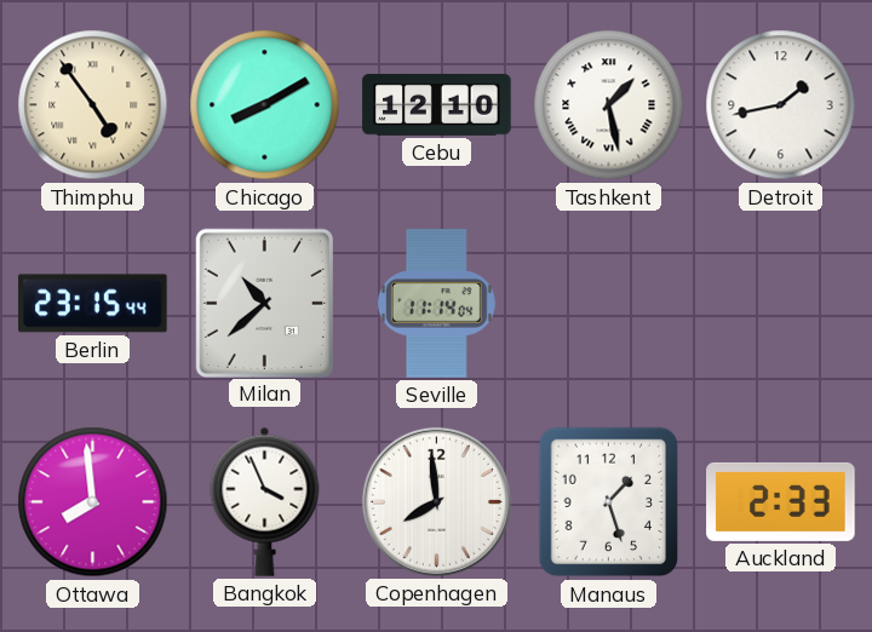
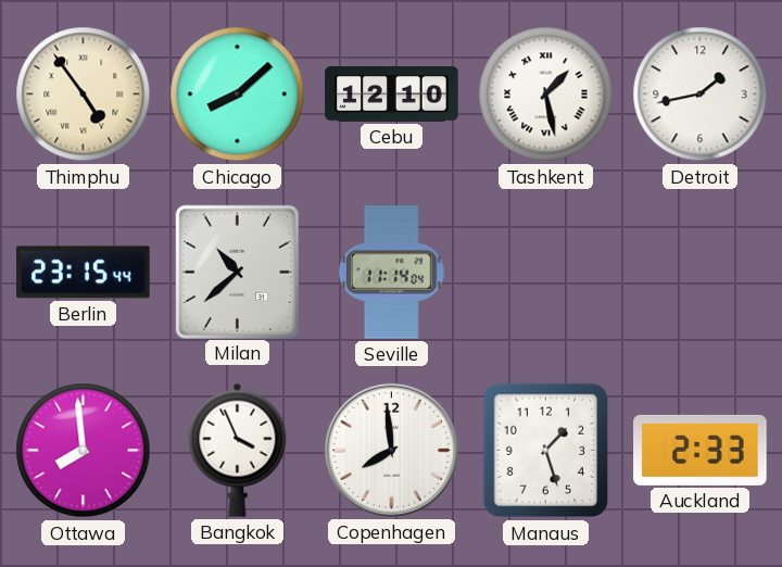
Chicago: 8:10 -> 8:08
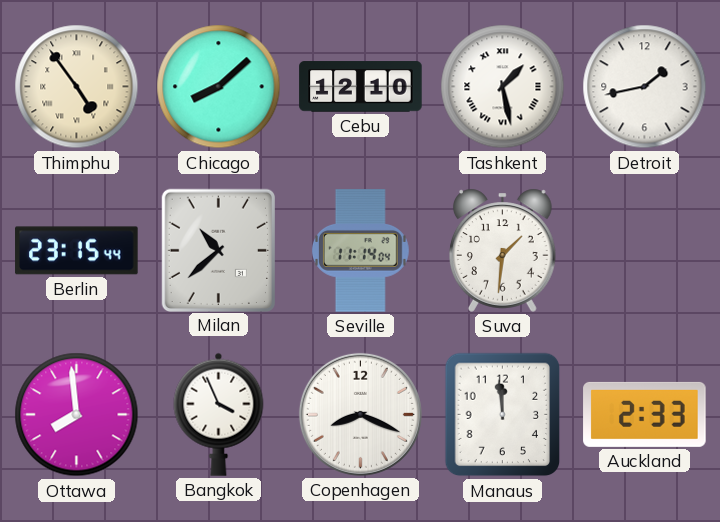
Suva: none -> 1:31
Copenhagen: 7:59 -> 8:19
Manaus: 1:27 -> 11:59
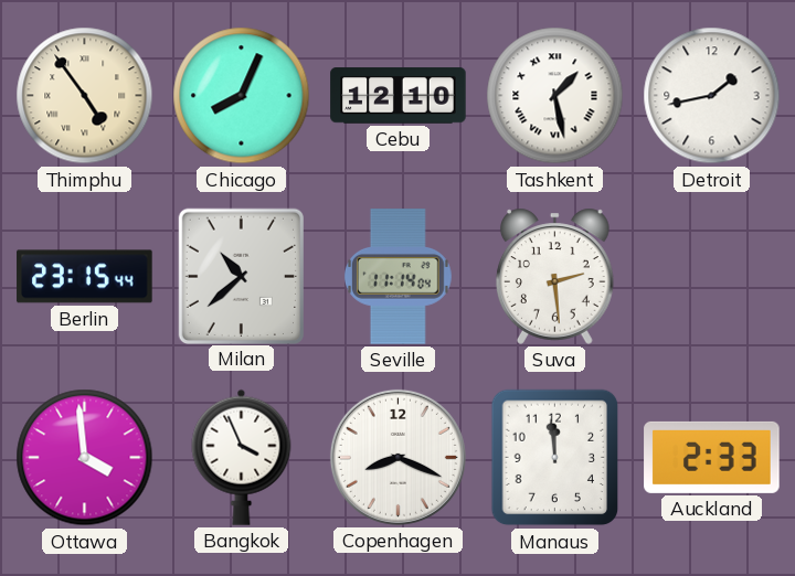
Chicago: 8:08 -> 8:04
Suva: 1:31 -> 2:29
Ottawa: 7:59 -> 3:59
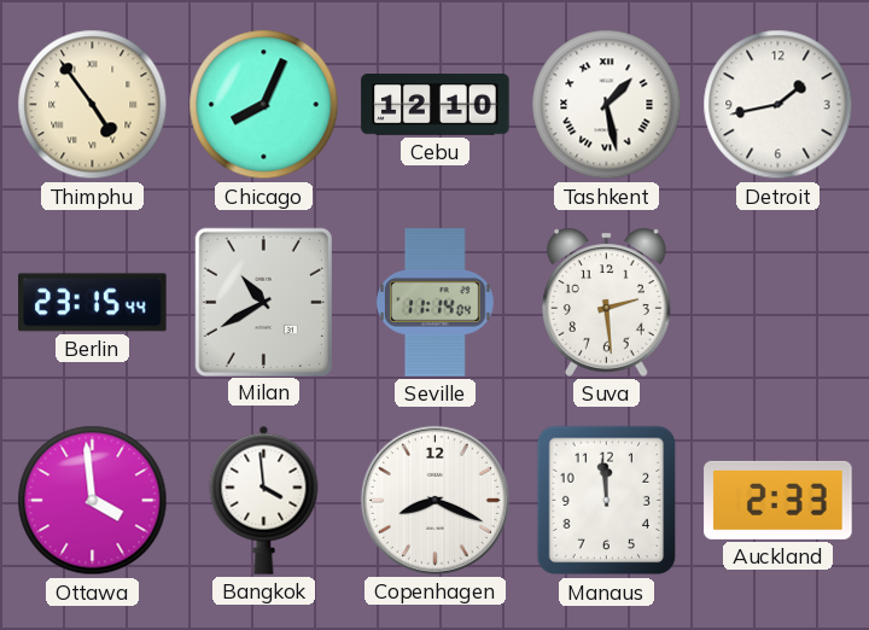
Milan: 10:38 -> 10:40
Bangkok: 3:56 -> 3:59
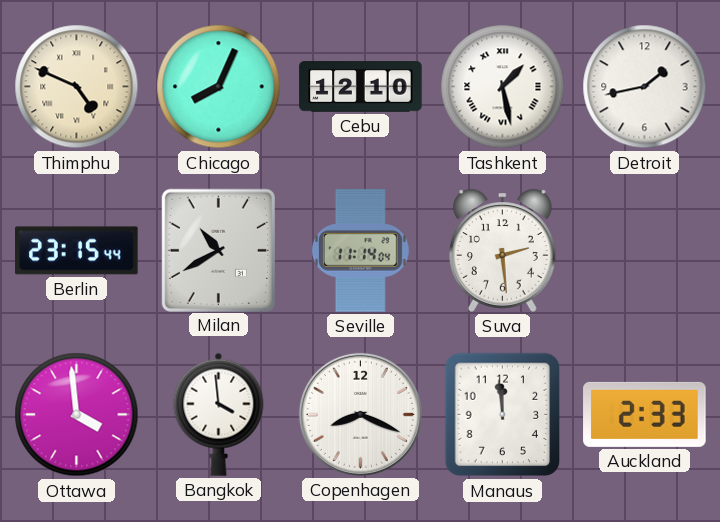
Thimphu: 4:54 -> 4:49
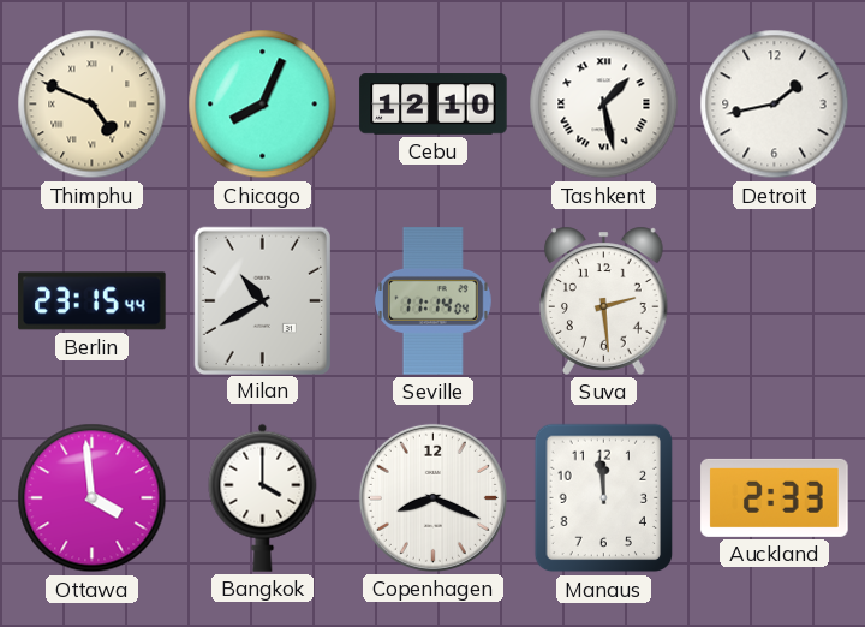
Bangkok: 3:59 -> 4:00
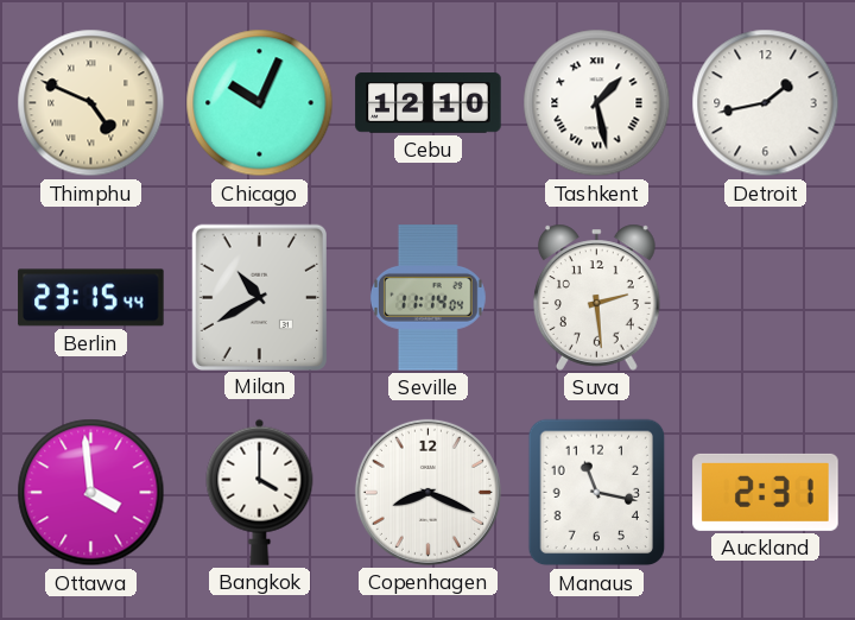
Chicago: 8:04 -> 10:04
Manaus: 11:59 -> 11:17
Auckland: 2:33 -> 2:31
